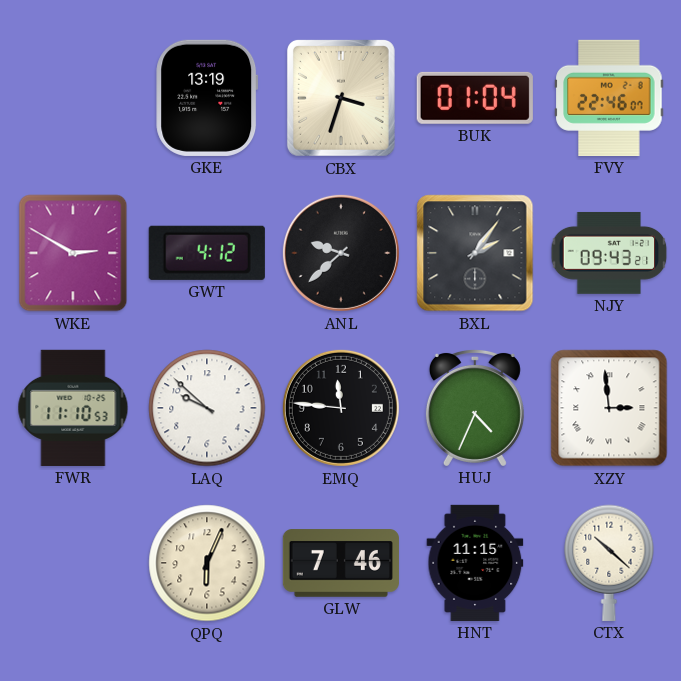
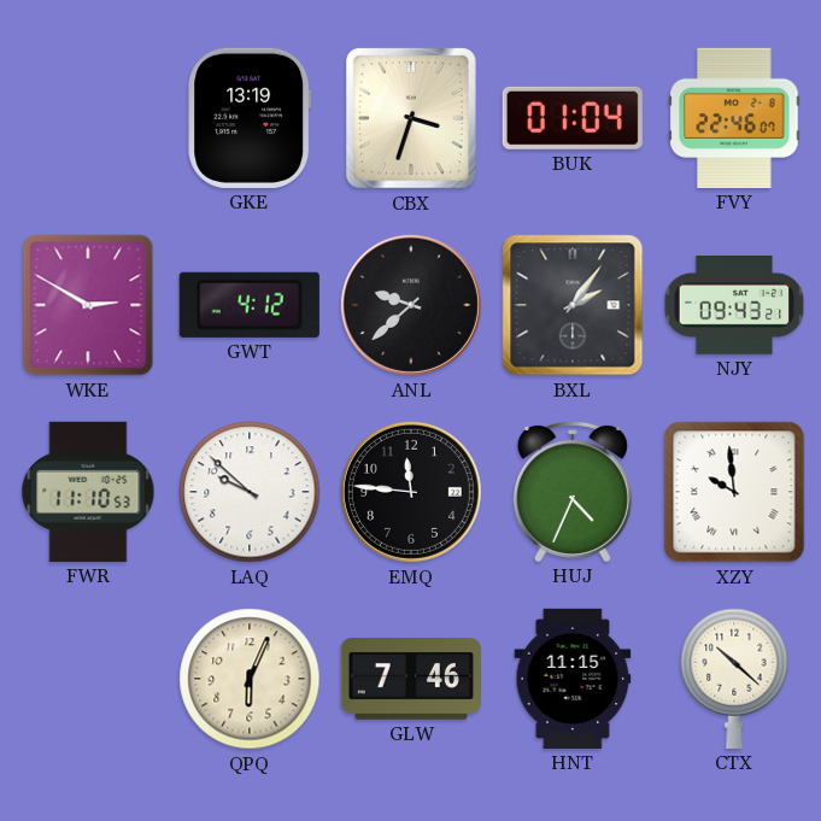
XZY: 2:59 -> 9:59
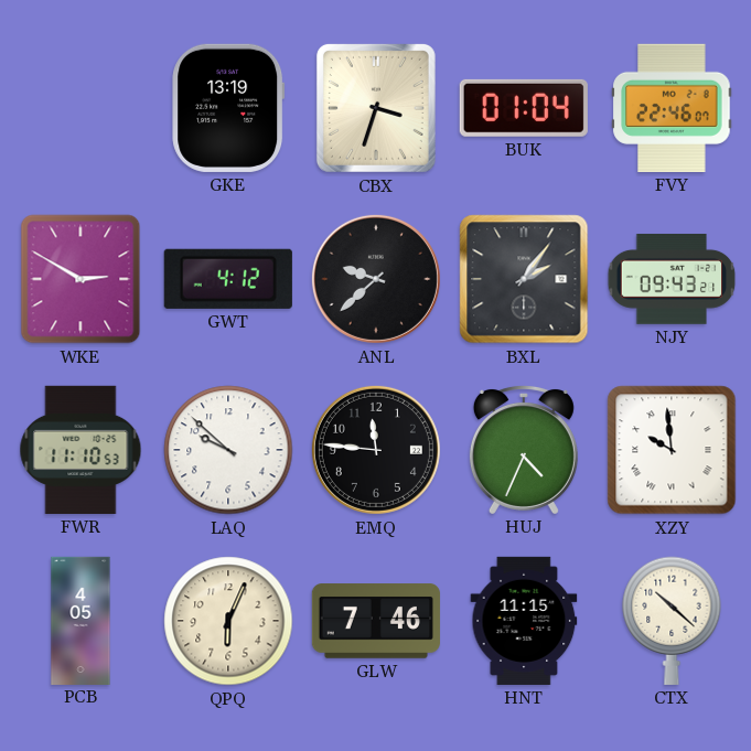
PCB: none -> 4:05
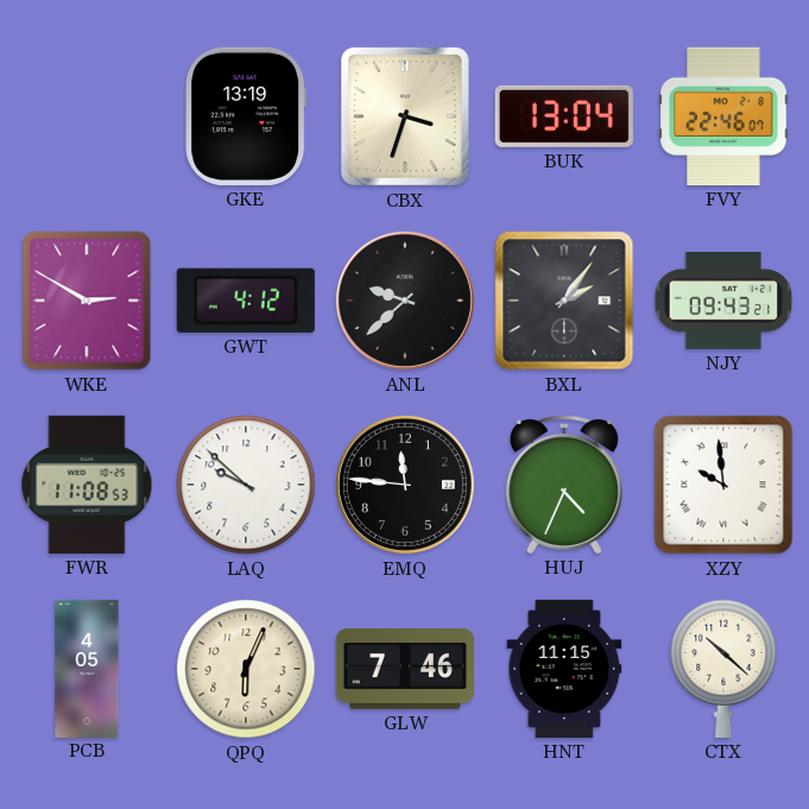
BUK: 01:04 -> 13:04
FWR: 11:10 -> 11:08
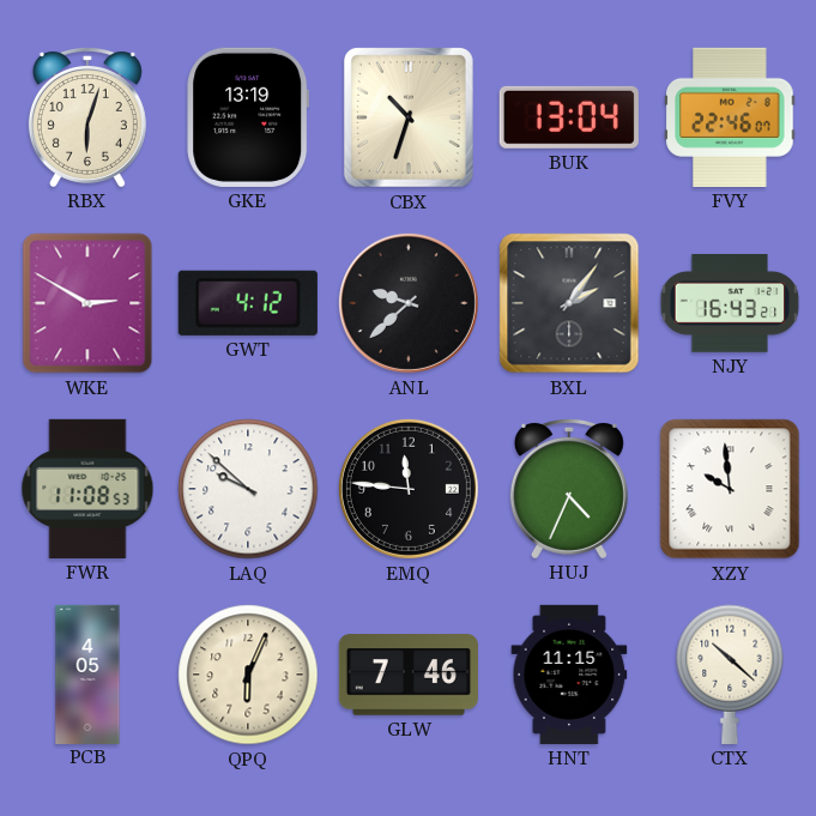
RBX: none -> 6:03
CBX: 3:33 -> 10:33
NJY: 09:43 -> 16:43
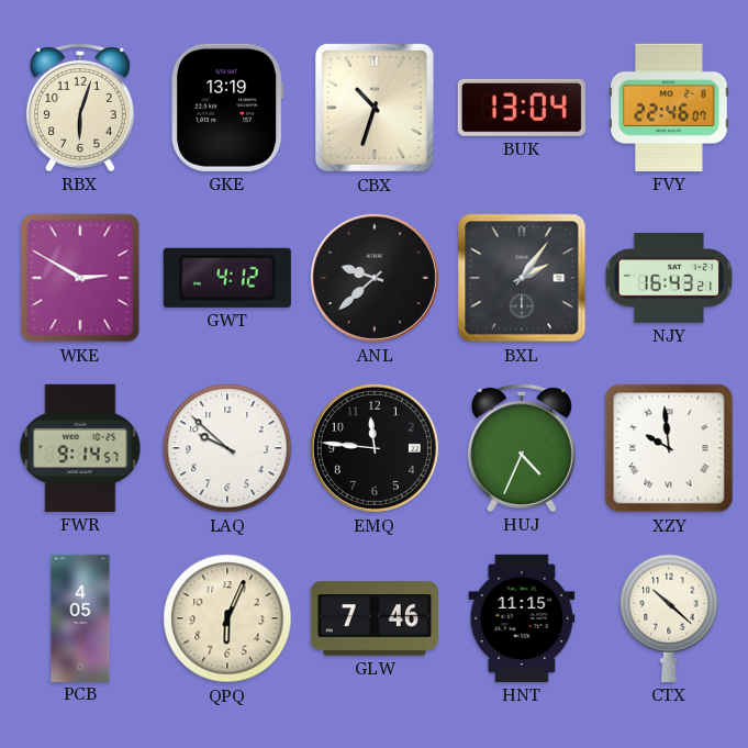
FWR: 11:08 -> 9:14
